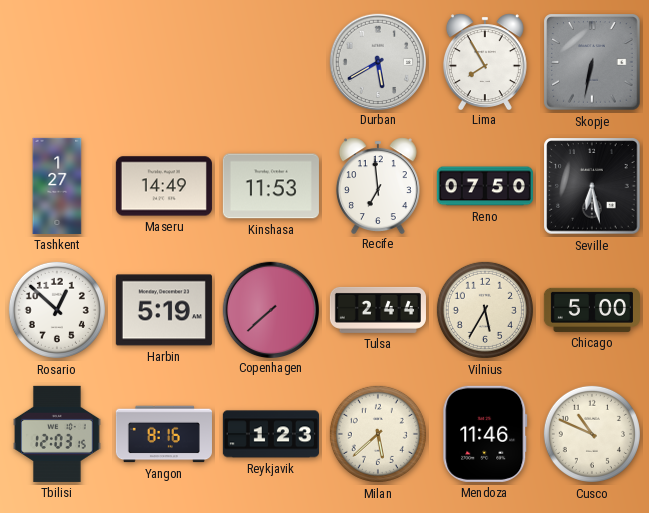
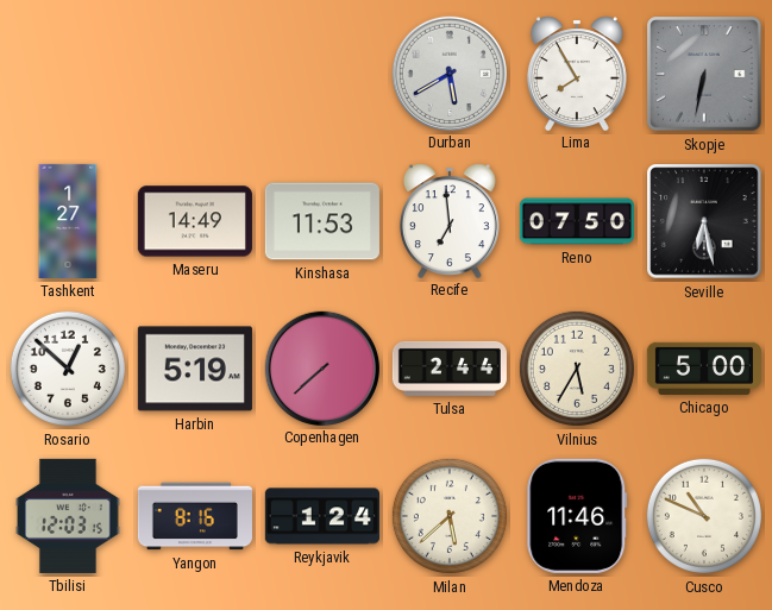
Reykjavik: 1:23 -> 1:24
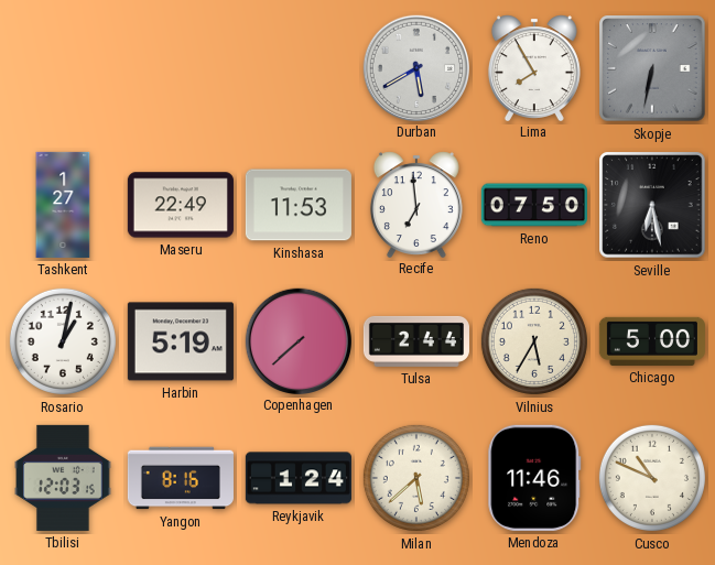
Maseru: 14:49 -> 22:49
Rosario: 12:52 -> 1:02
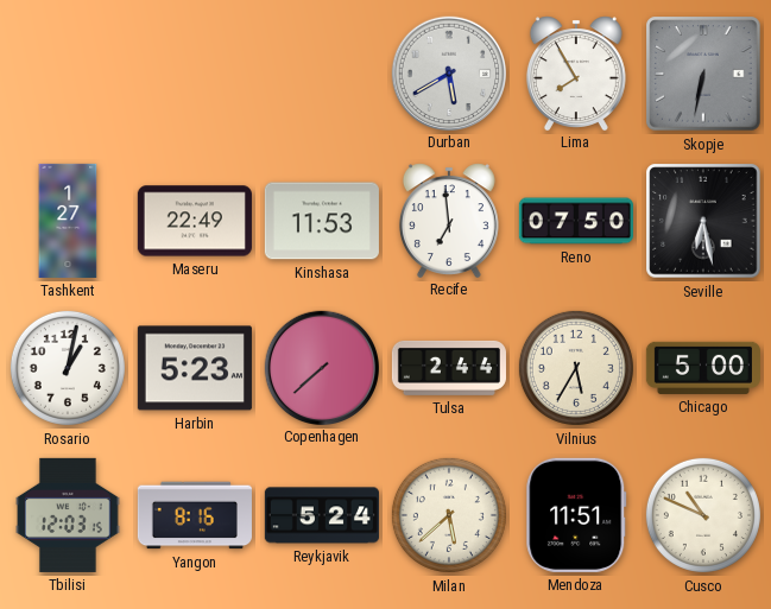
Harbin: 5:19 -> 5:23
Reykjavik: 1:24 -> 5:24
Mendoza: 11:46 -> 11:51
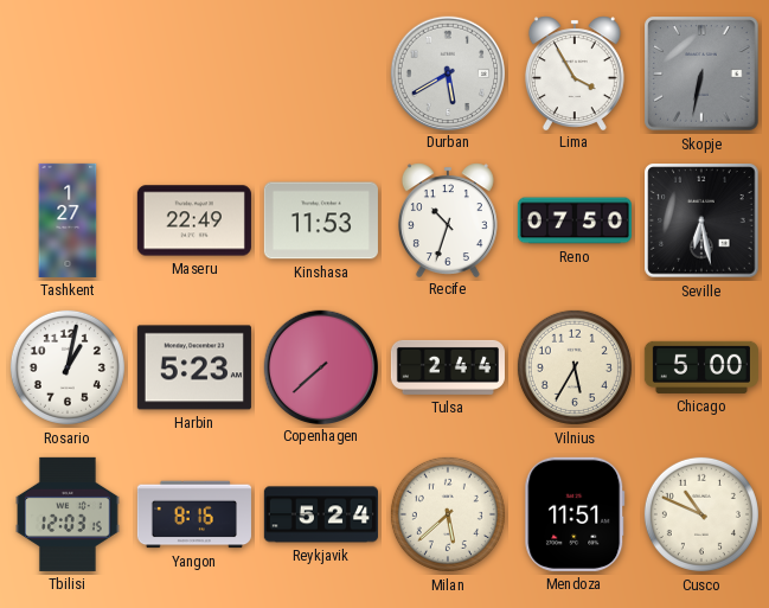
Lima: 7:55 -> 3:55
Recife: 6:59 -> 10:33
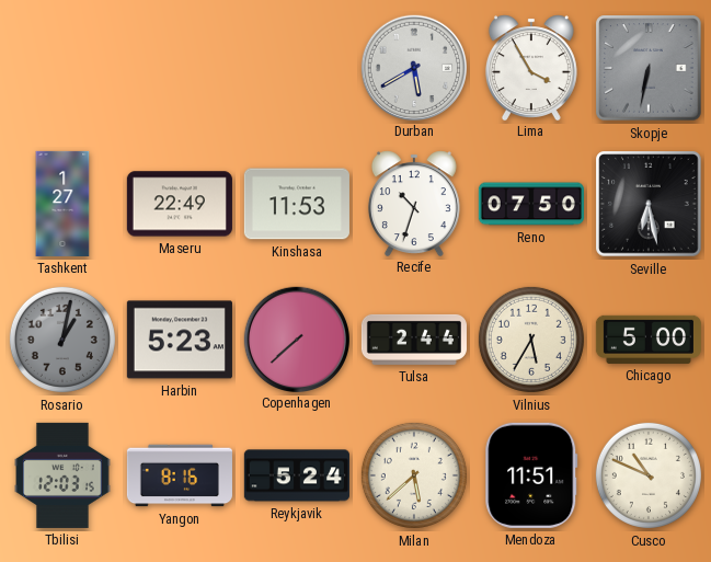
Rosario dial: white -> grey
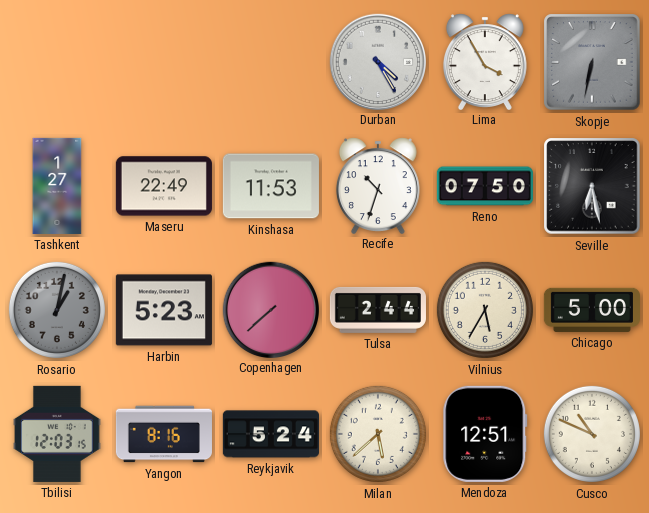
Durban: 5:40 -> 4:25
Mendoza: 11:51 -> 12:51
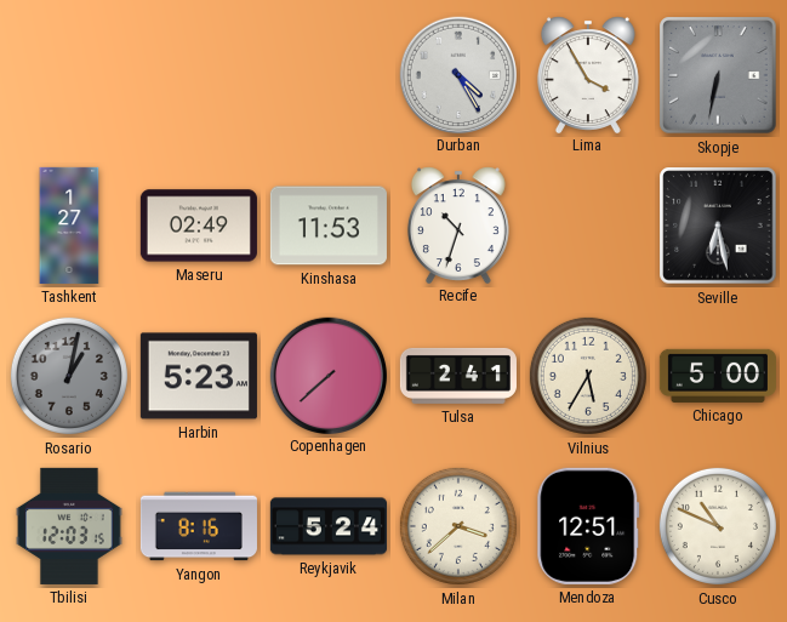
Maseru: 22:49 -> 02:49
Reno: 07:50 -> none
Tulsa: 2:44 -> 2:41
Milan: 5:38 -> 3:38
